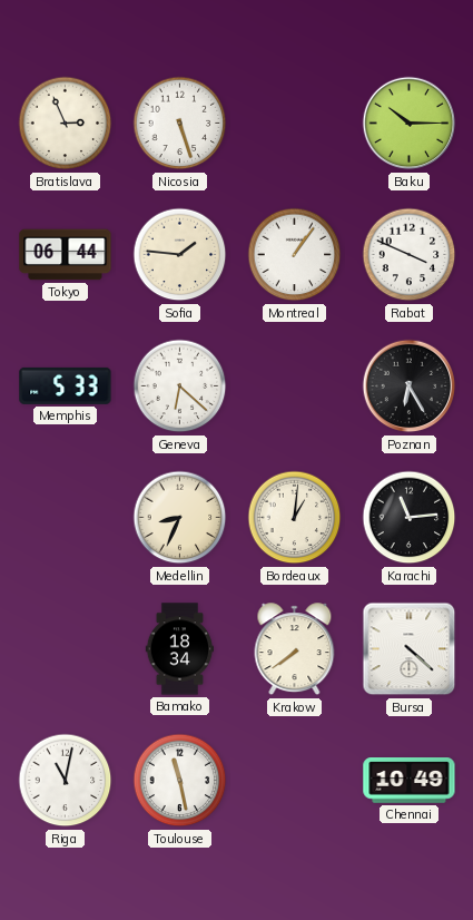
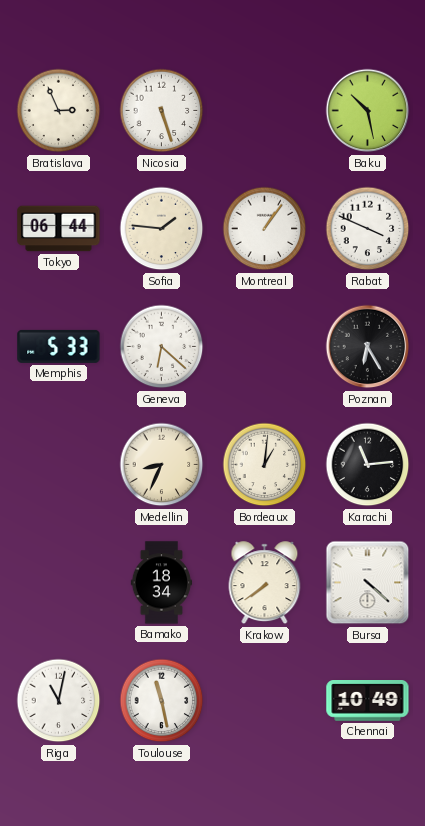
Baku: 10:15 -> 10:28
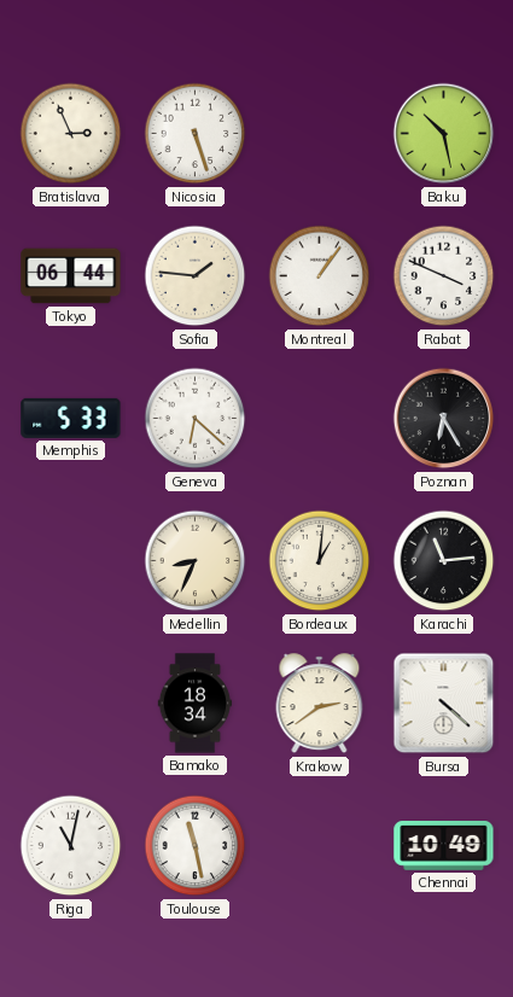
Krakow: 7:39 -> 2:39
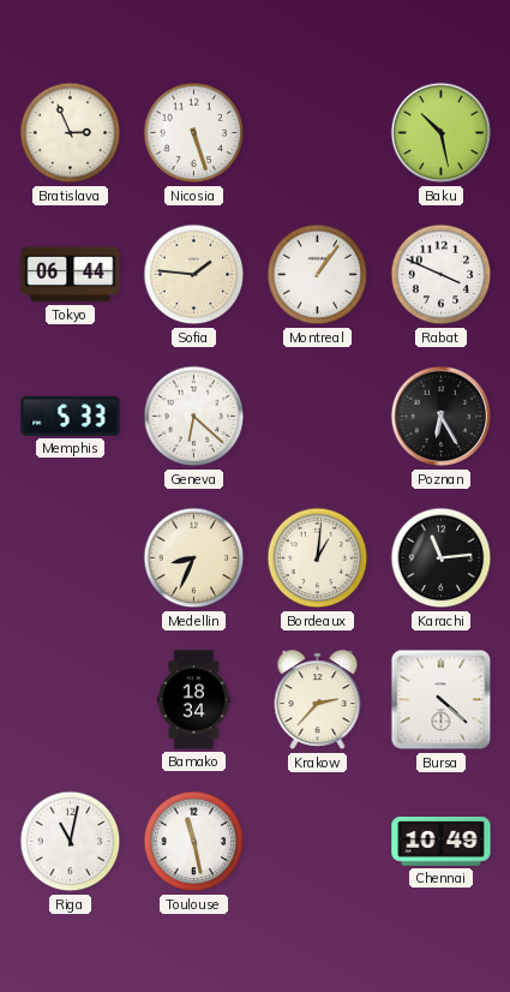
Krakow: 2:39 -> 2:37
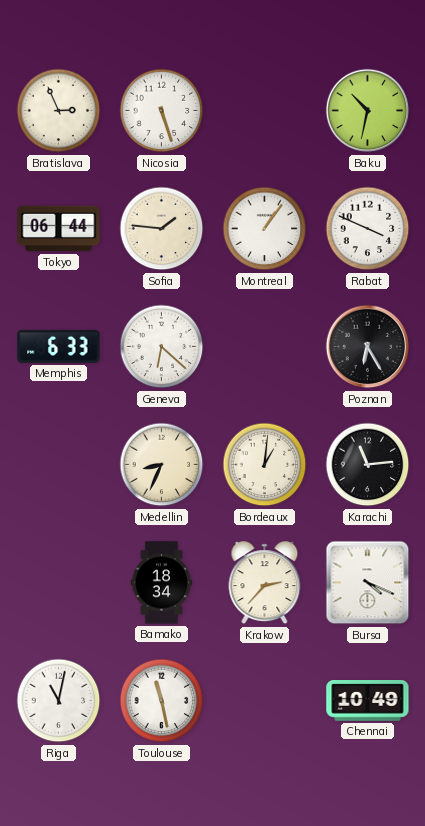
Baku: 10:28 -> 10:32
Memphis: 5:33 -> 6:33
Bursa: 4:22 -> 4:19
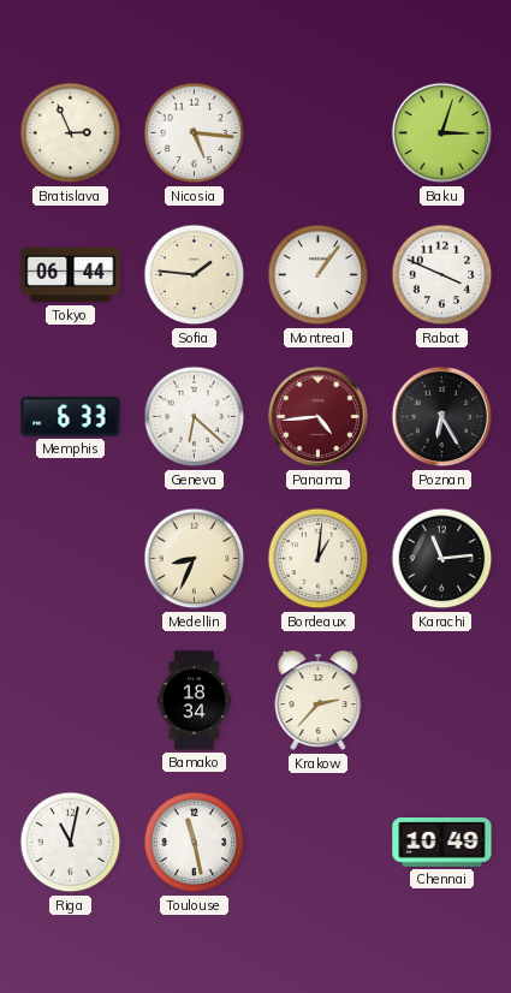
Nicosia: 5:27 -> 5:16
Baku: 10:32 -> 3:03
Panama: none -> 4:44
Bursa: 4:19 -> none
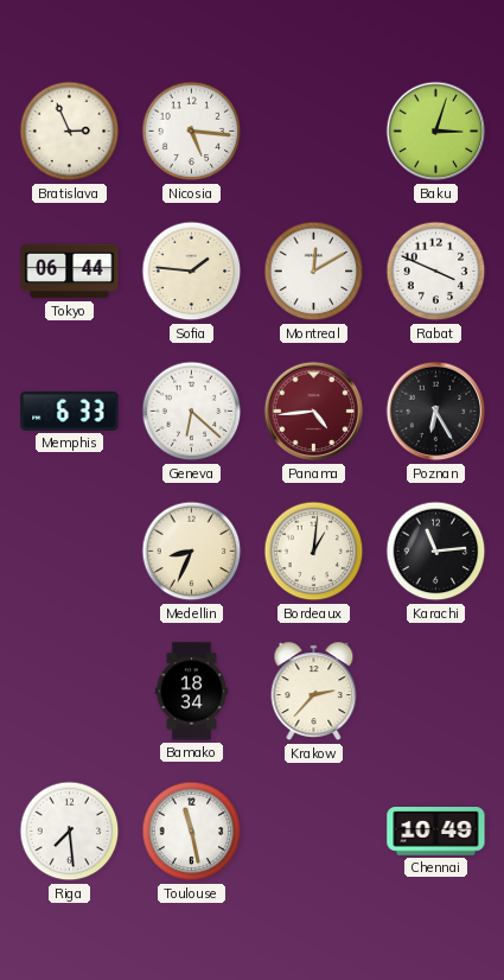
Montreal: 1:06 -> 12:10
Riga: 11:02 -> 7:29
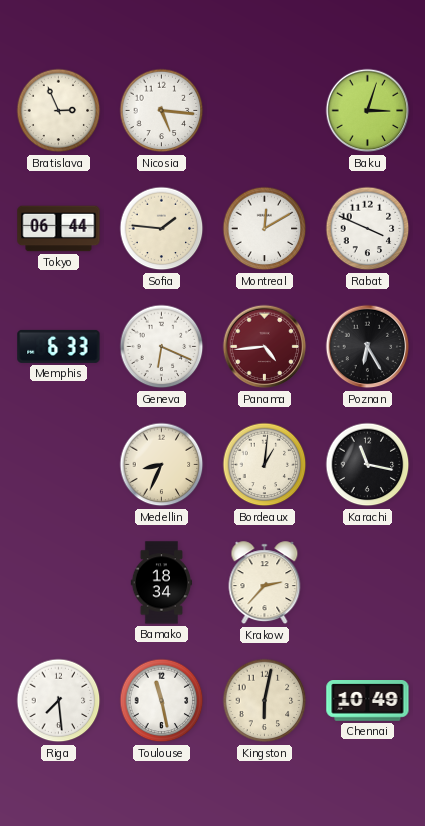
Geneva: 6:22 -> 6:19
Karachi: 11:14 -> 11:17
Kingston: none -> 6:02
